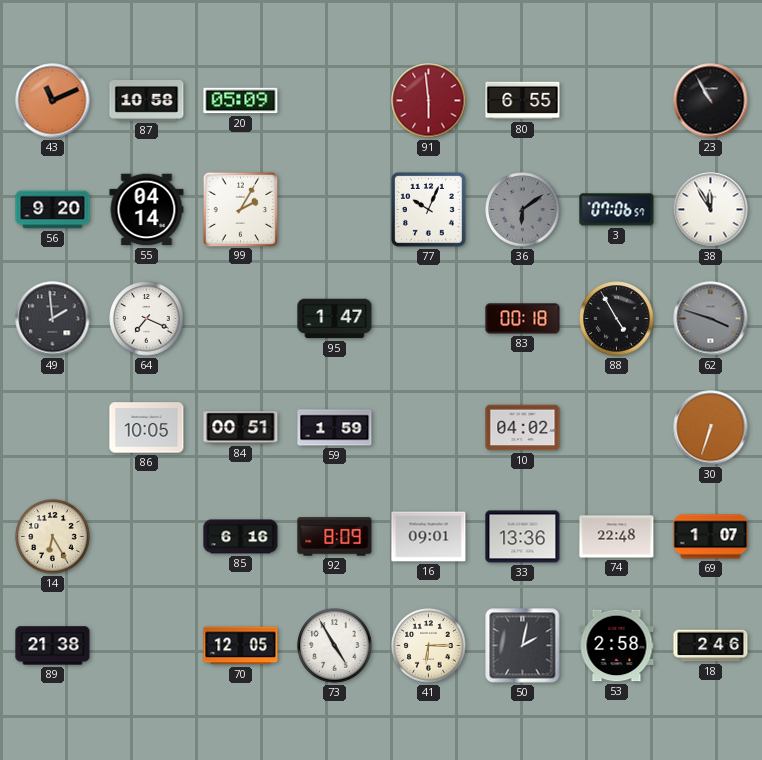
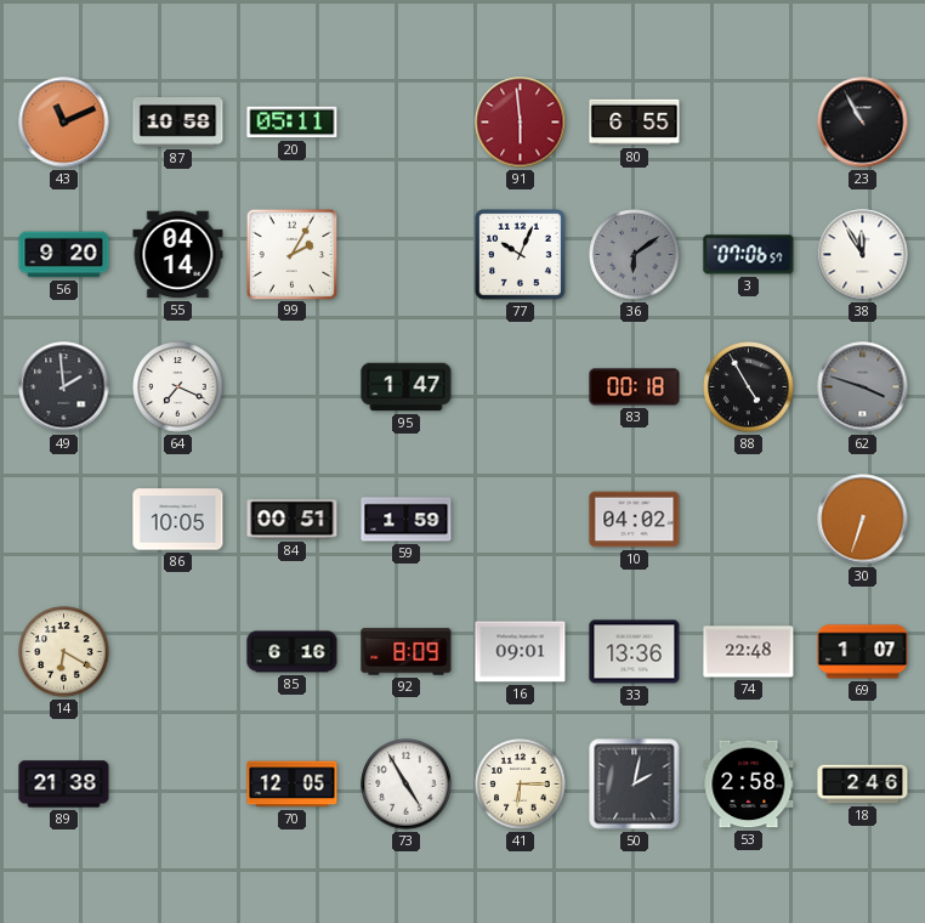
20: 05:09 -> 05:11
14: 6:25 -> 6:20
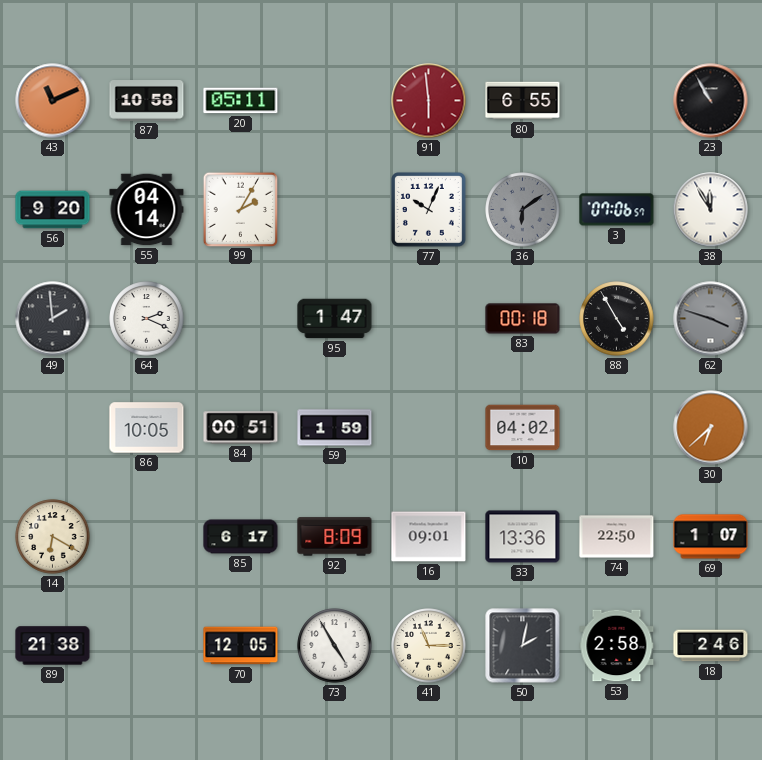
64: 7:19 -> 2:19
30: 6:33 -> 6:38
85: 6:16 -> 6:17
74: 22:48 -> 22:50
41: 6:15 -> 11:15
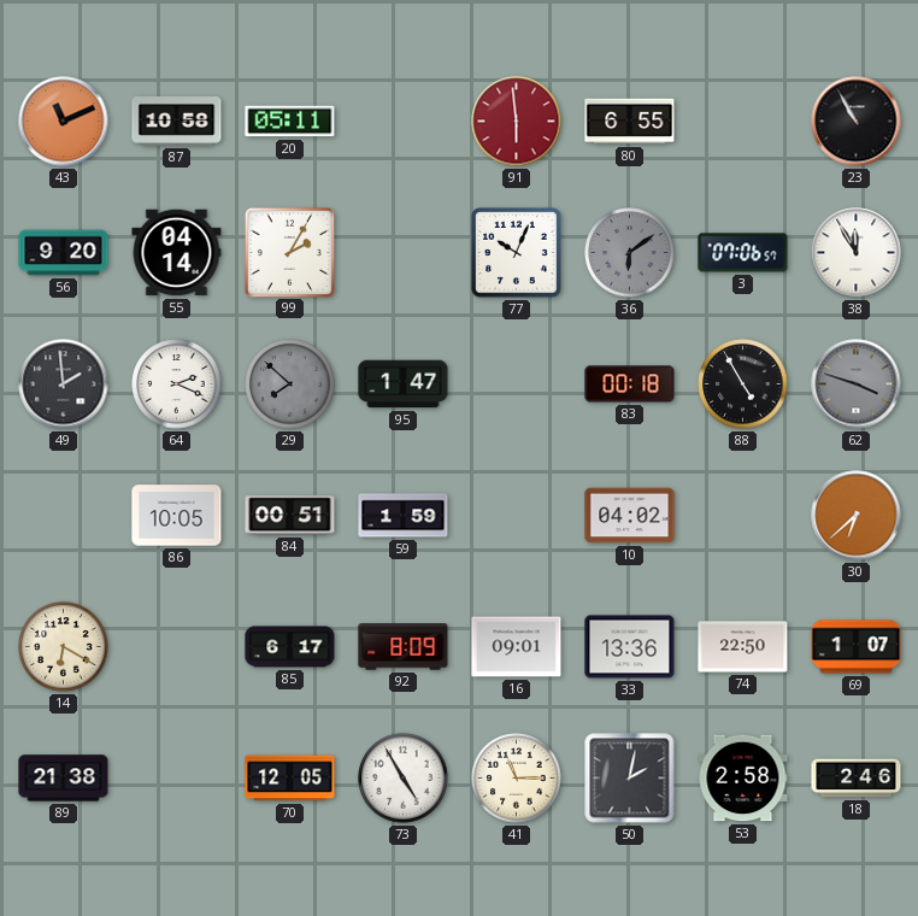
29: none -> 7:52
